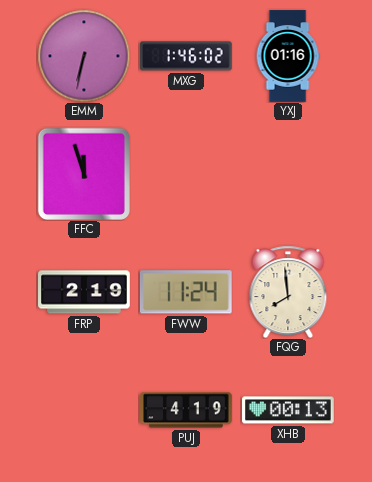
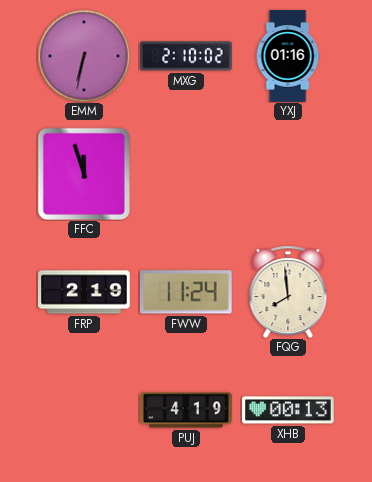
MXG: 1:46 -> 2:10
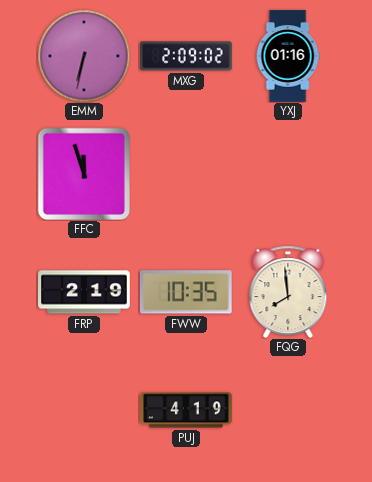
MXG: 2:10 -> 2:09
FWW: 11:24 -> 10:35
XHB: 00:13 -> none
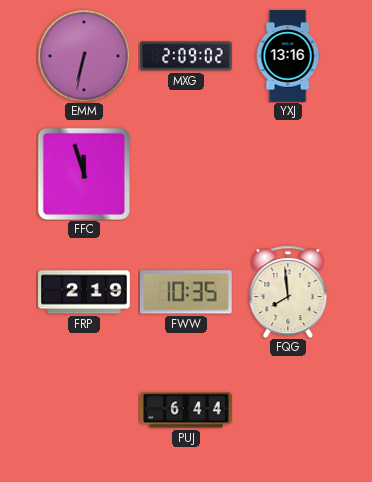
YXJ: 01:16 -> 13:16
PUJ: 4:19 -> 6:44
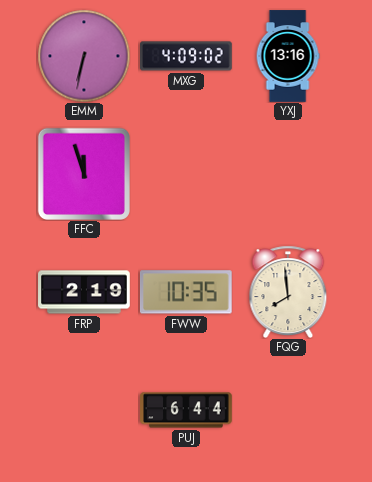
MXG: 2:09 -> 4:09
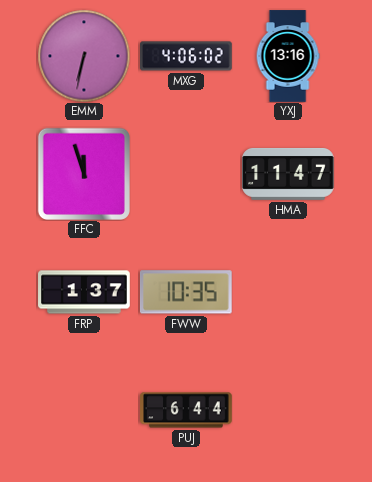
MXG: 4:09 -> 4:06
HMA: none -> 11:47
FRP: 2:19 -> 1:37
FQG: 7:59 -> none
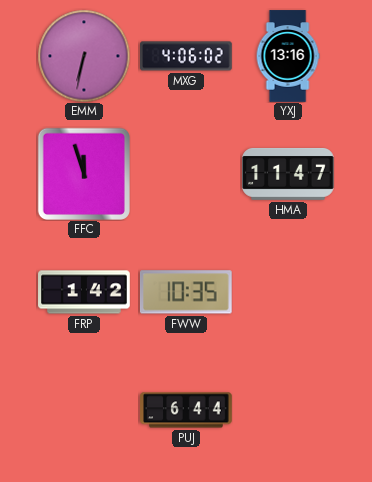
FRP: 1:37 -> 1:42
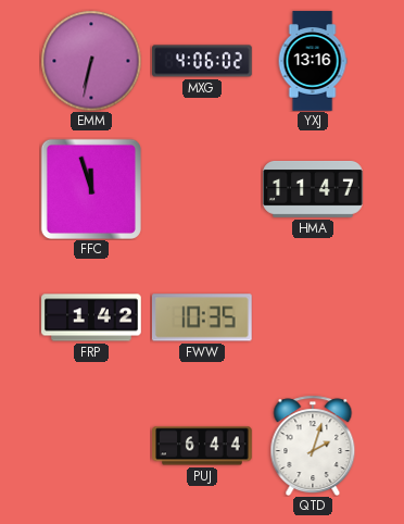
QTD: none -> 2:03
